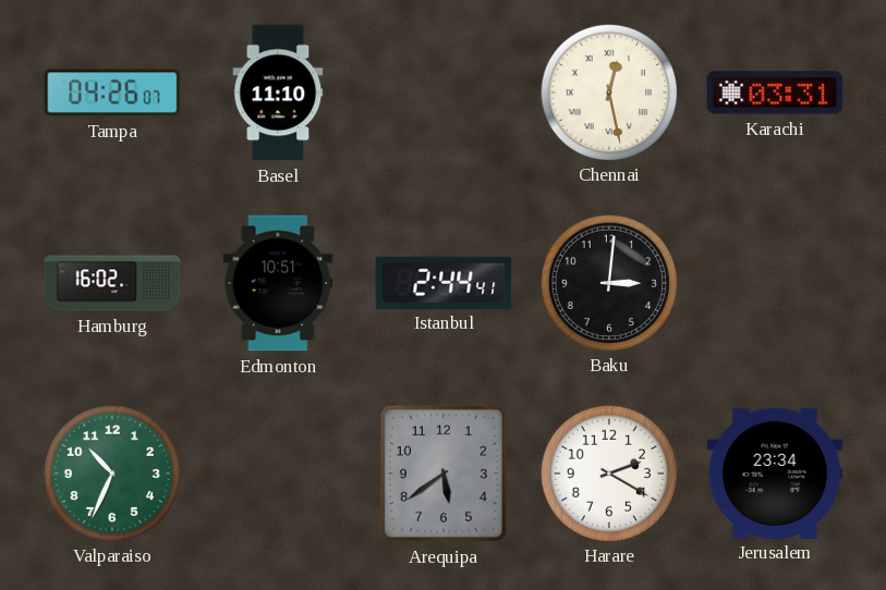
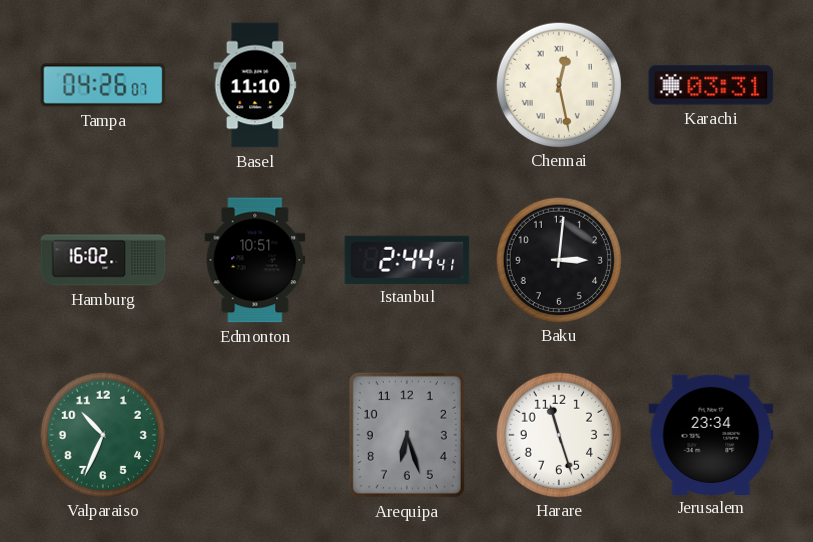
Arequipa: 5:39 -> 6:27
Harare: 2:20 -> 11:27
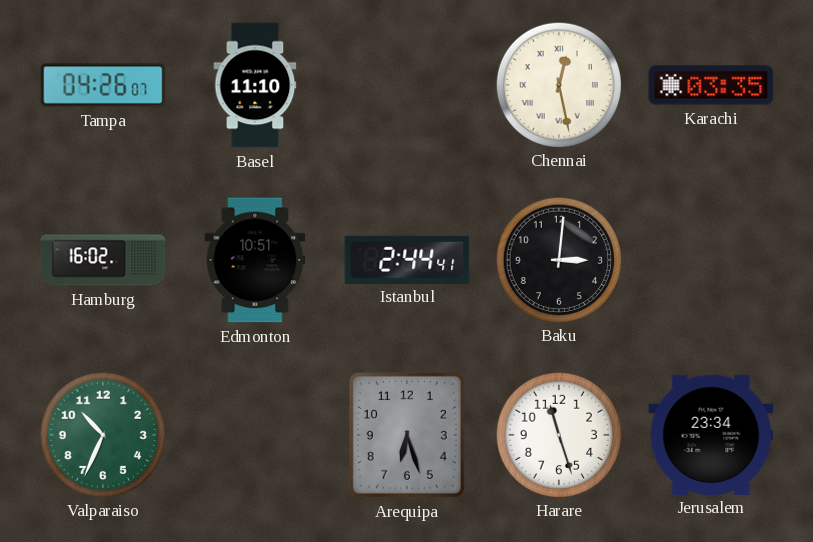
Karachi: 03:31 -> 03:35
